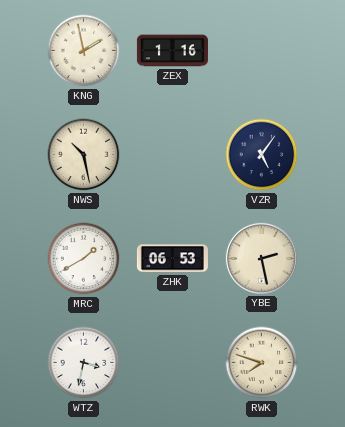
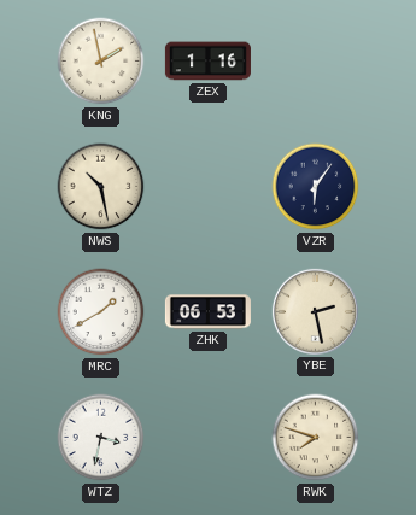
VZR: 5:06 -> 6:06
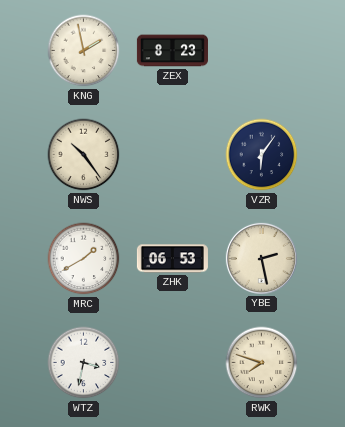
ZEX: 1:16 -> 8:23
NWS: 10:28 -> 10:24
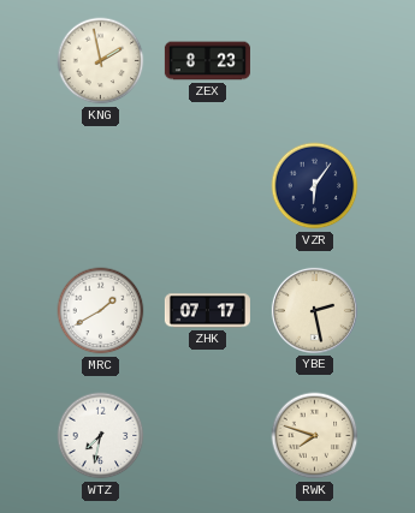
NWS: 10:24 -> none
ZHK: 06:53 -> 07:17
WTZ: 3:32 -> 7:32
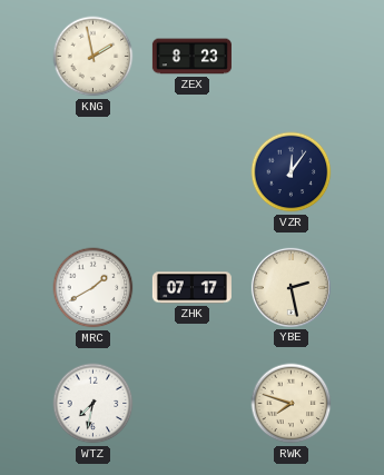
VZR: 6:06 -> 12:06
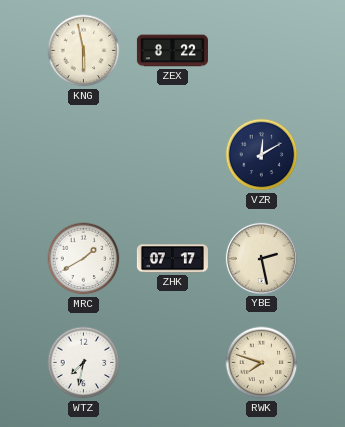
KNG: 1:58 -> 5:58
ZEX: 8:23 -> 8:22
VZR: 12:06 -> 12:10
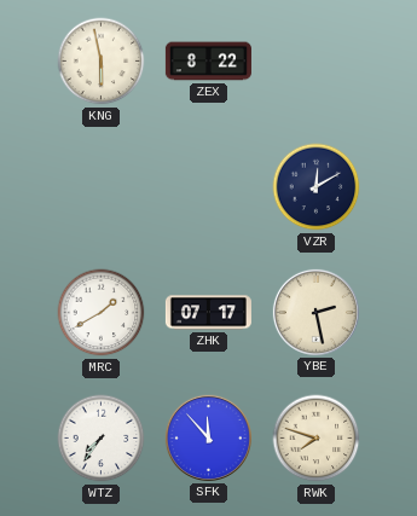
WTZ: 7:32 -> 7:36
SFK: none -> 11:53
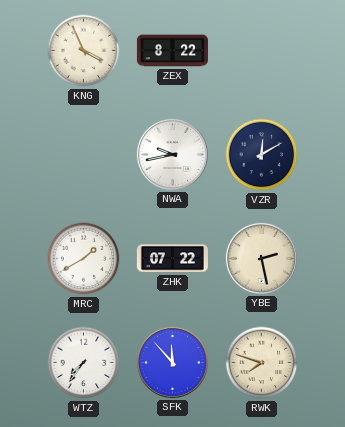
KNG: 5:58 -> 3:56
NWA: none -> 9:43
ZHK: 07:17 -> 07:22
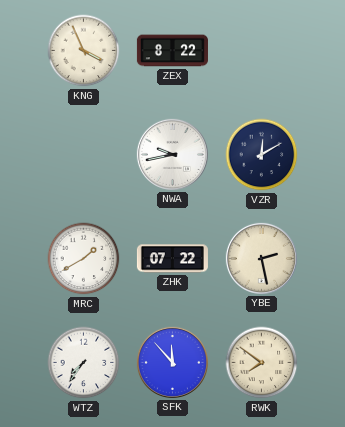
RWK: 7:48 -> 7:51
